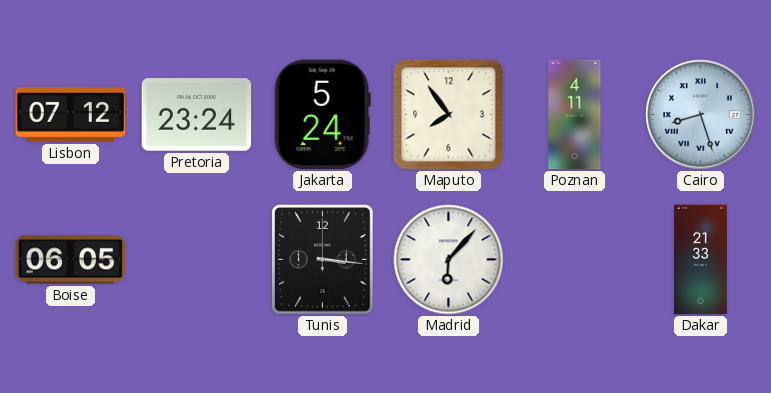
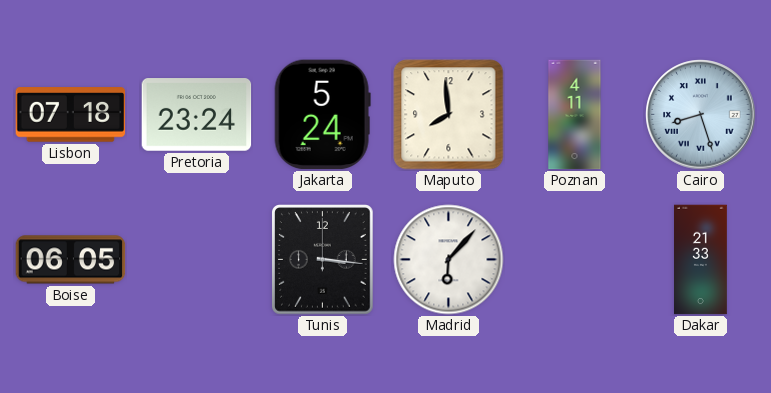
Lisbon: 07:12 -> 07:18
Maputo: 7:54 -> 7:59
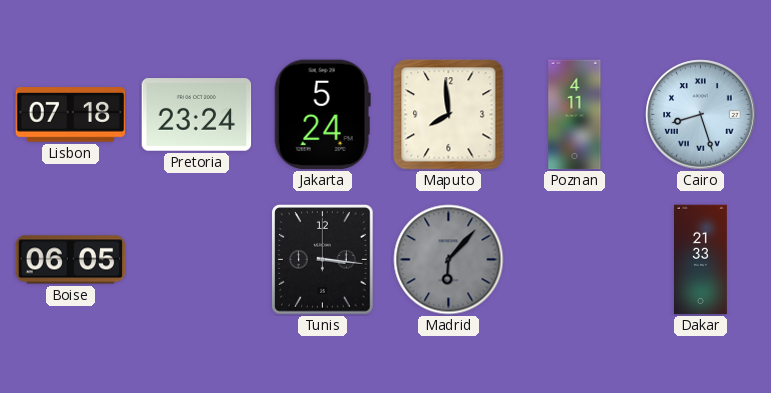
Madrid dial: white -> grey
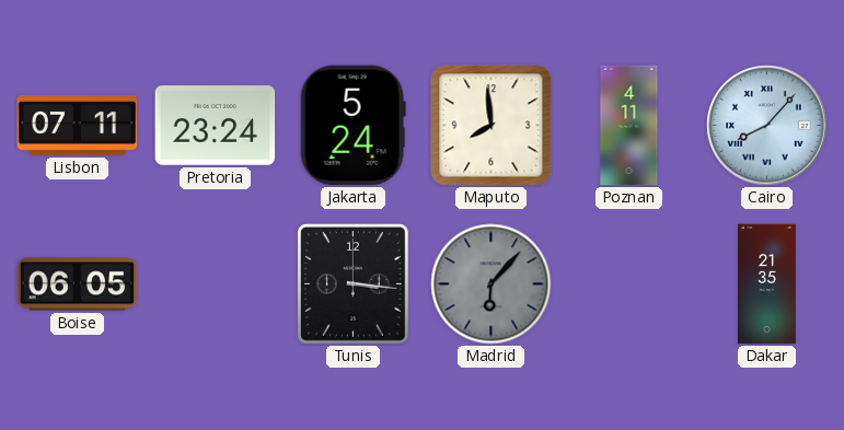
Lisbon: 07:18 -> 07:11
Cairo: 8:27 -> 8:07
Dakar: 21:33 -> 21:35
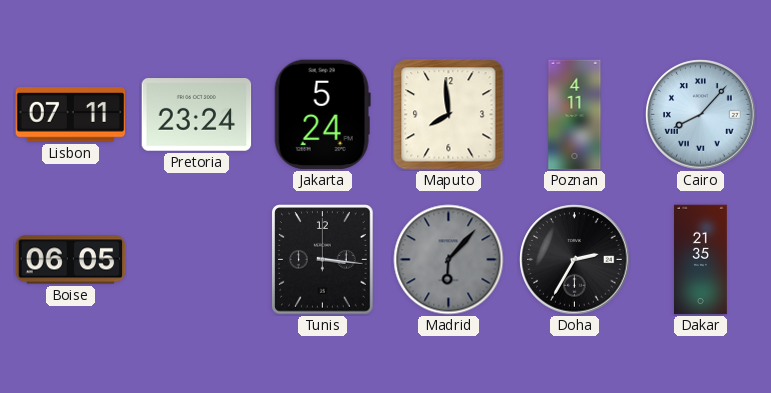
Doha: none -> 2:35
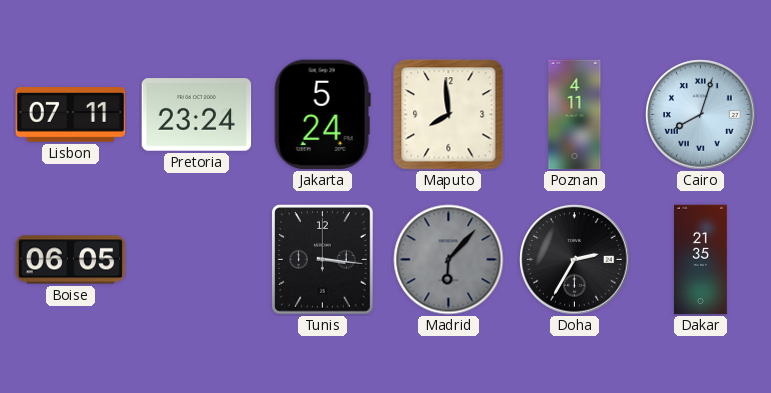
Cairo: 8:07 -> 8:03
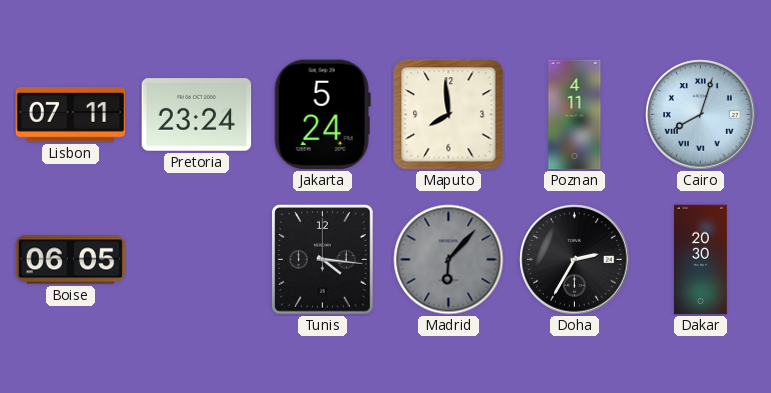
Tunis: 3:16 -> 4:16
Dakar: 21:35 -> 20:30
